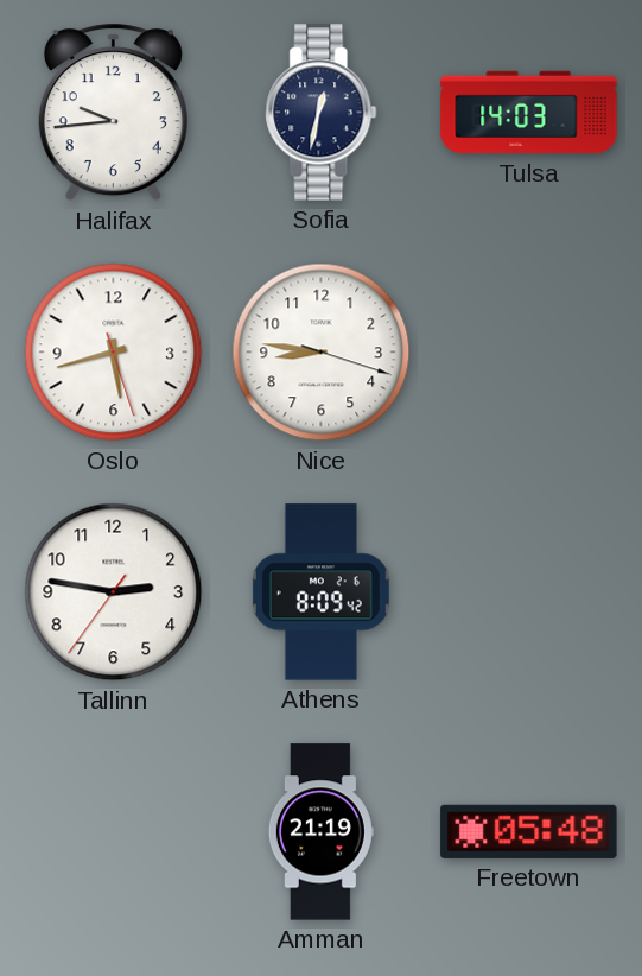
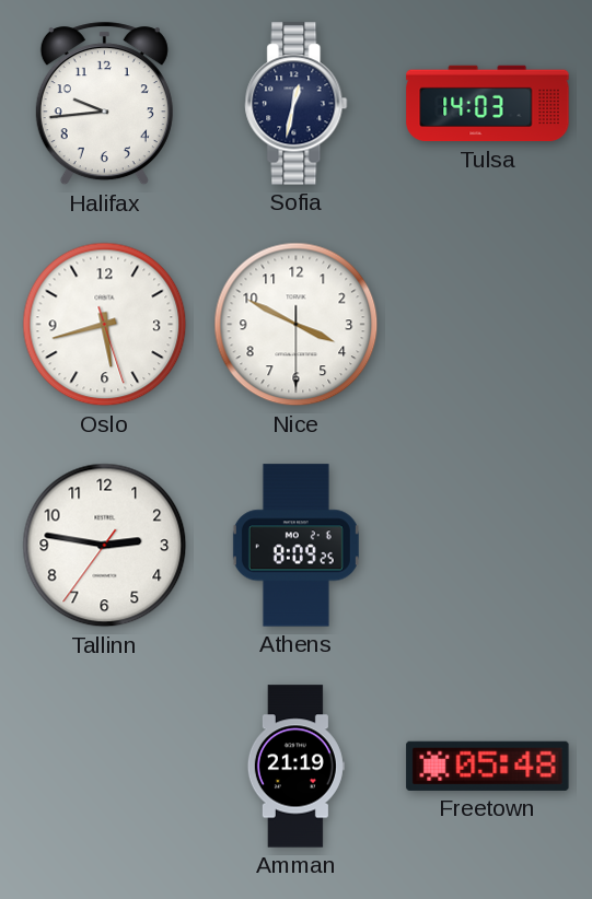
Nice: 8:46 -> 3:49
Athens: 8:09:42 -> 8:09:25
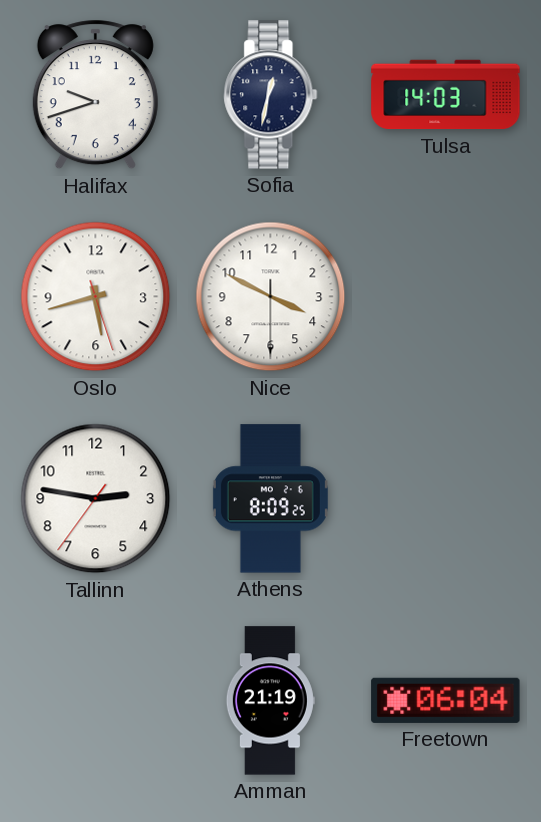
Halifax: 9:44 -> 9:42
Freetown: 05:48 -> 06:04
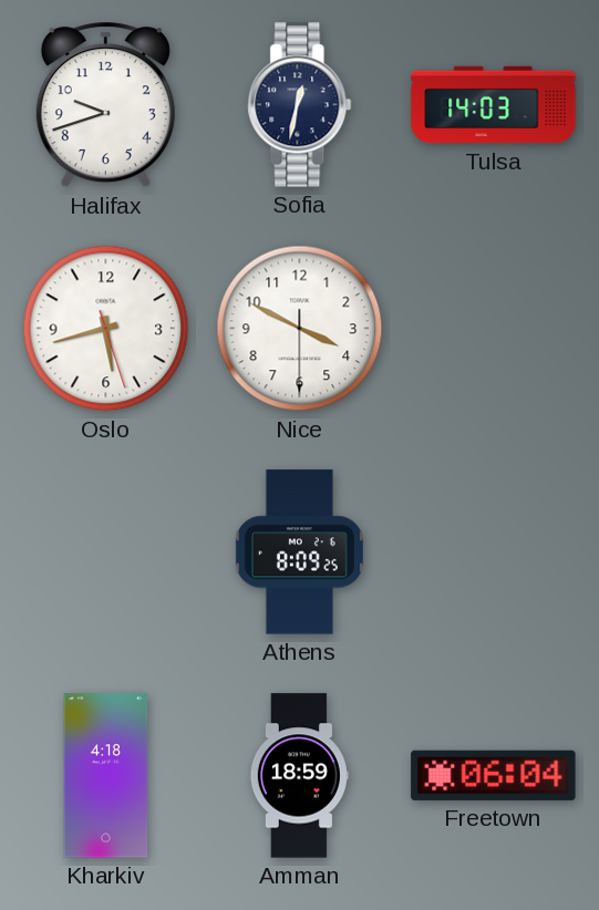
Tallinn: 2:46 -> none
Kharkiv: none -> 4:18
Amman: 21:19 -> 18:59
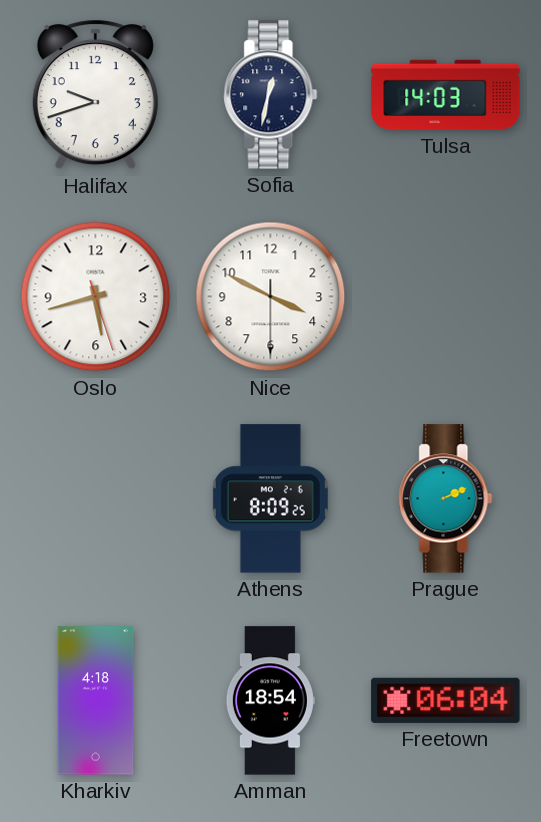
Prague: none -> 2:11
Amman: 18:59 -> 18:54
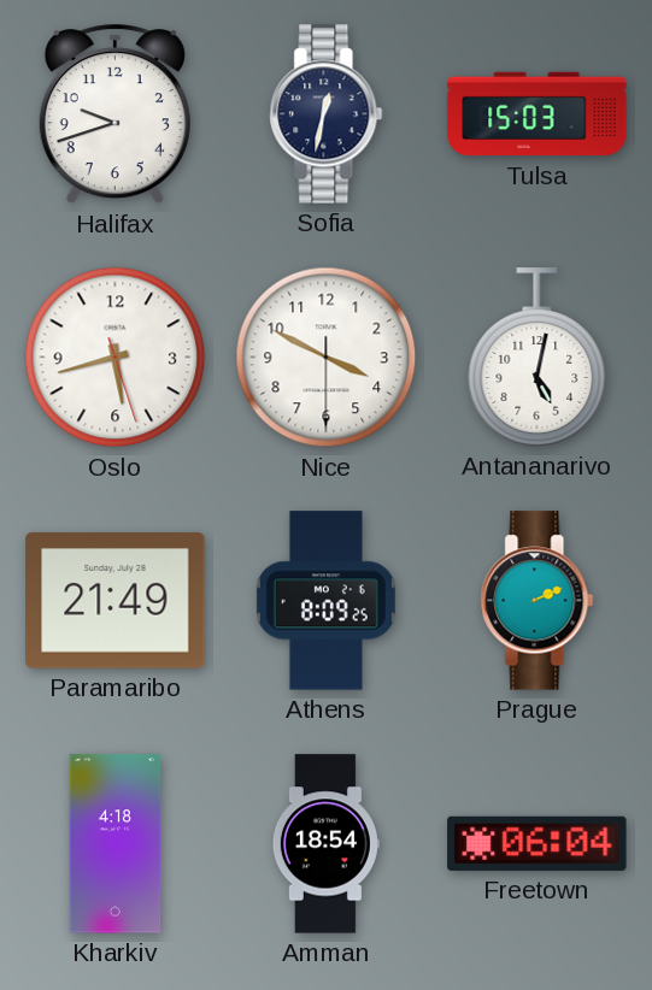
Tulsa: 14:03 -> 15:03
Antananarivo: none -> 5:02
Paramaribo: none -> 21:49
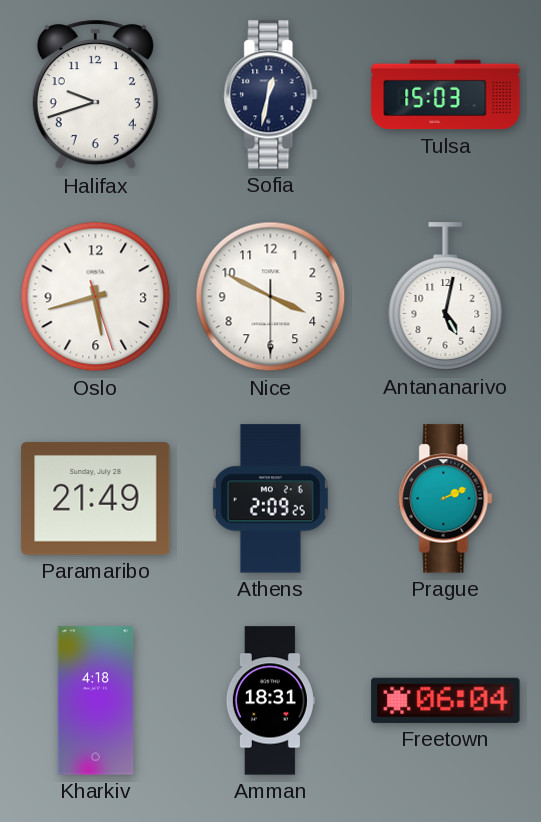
Athens: 8:09 -> 2:09
Amman: 18:54 -> 18:31
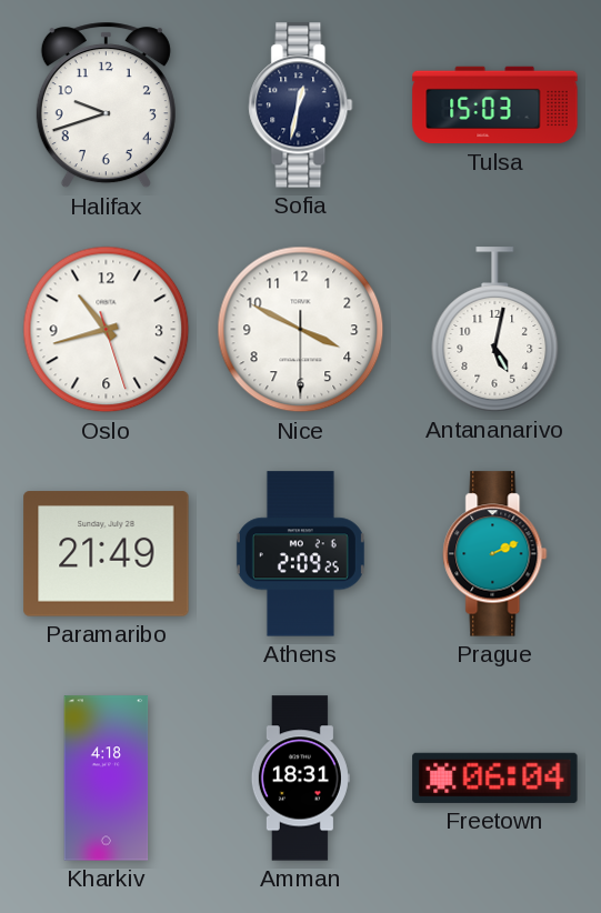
Oslo: 5:42 -> 10:42
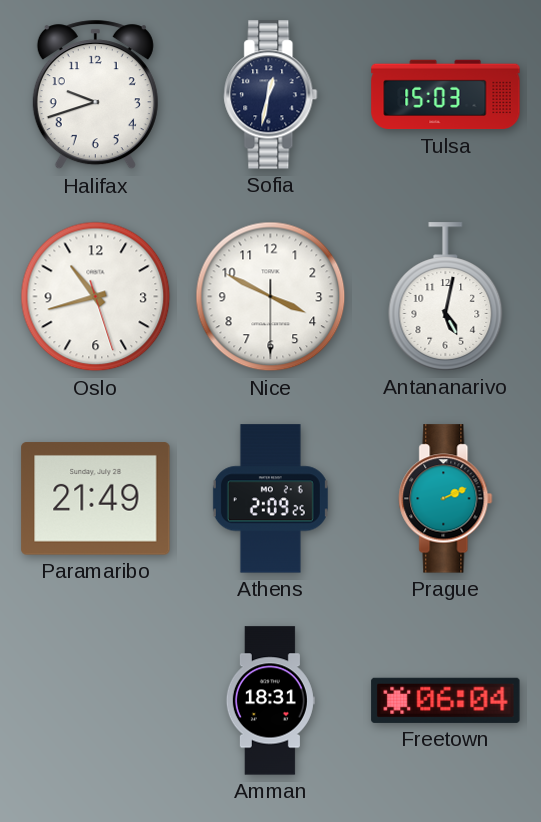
Kharkiv: 4:18 -> none
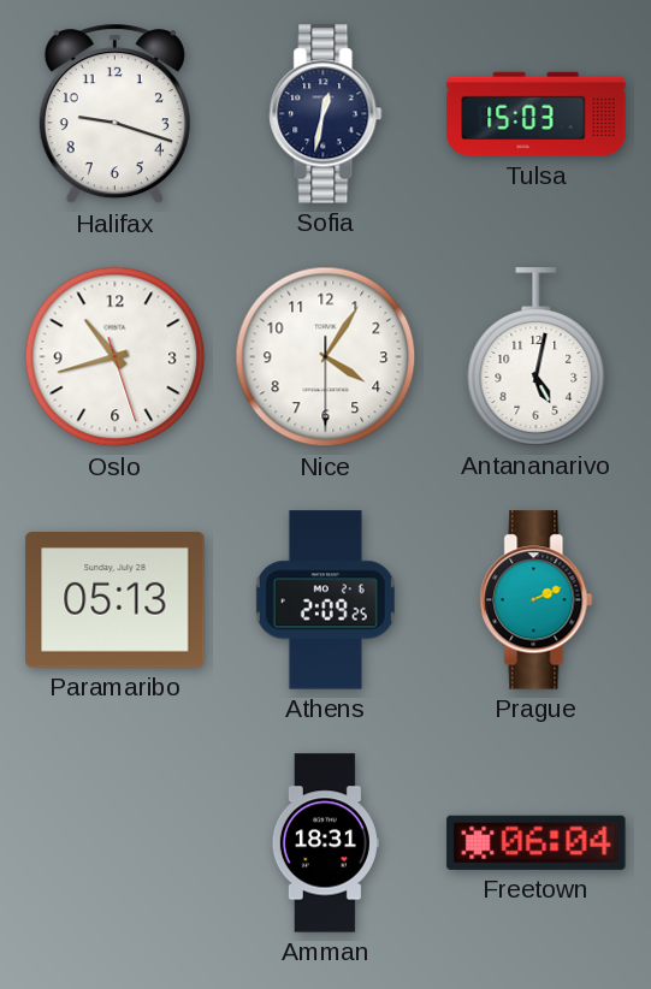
Halifax: 9:42 -> 9:18
Nice: 3:49 -> 4:05
Paramaribo: 21:49 -> 05:13
